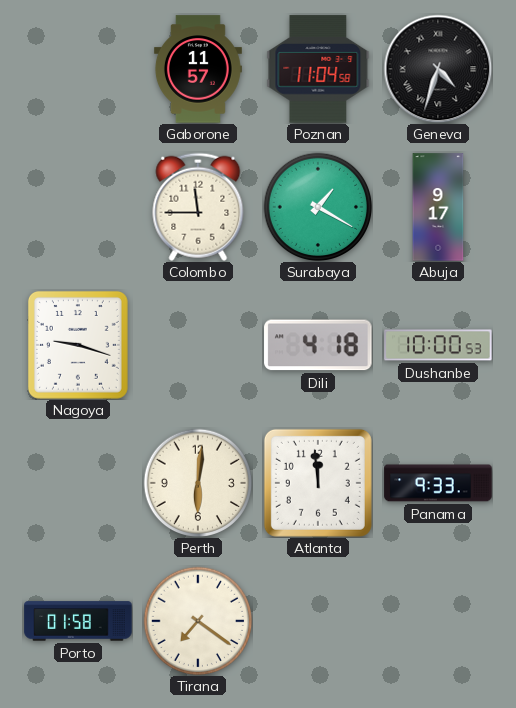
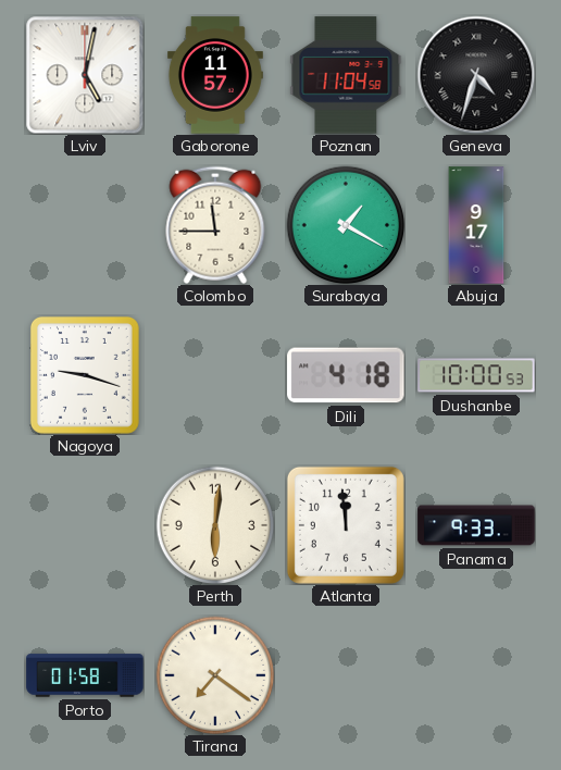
Lviv: none -> 5:02
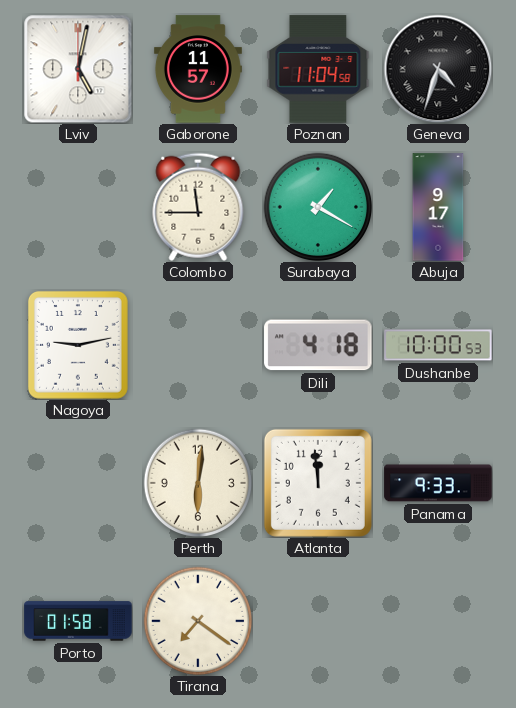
Nagoya: 9:18 -> 9:13
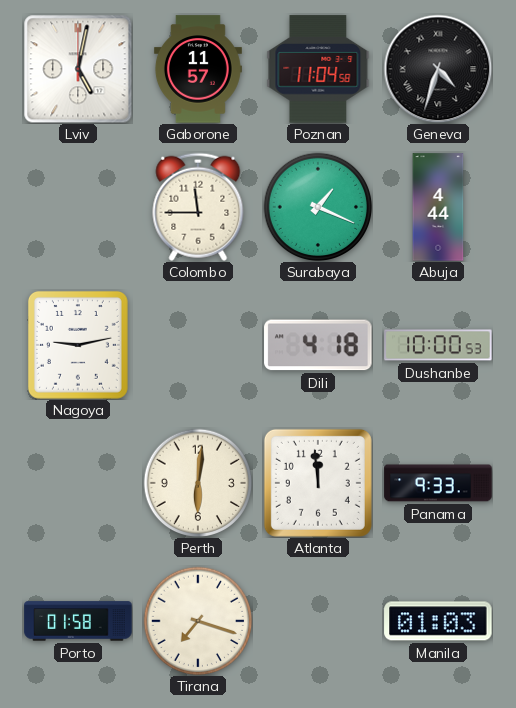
Surabaya: 1:20 -> 1:19
Abuja: 9:17 -> 4:44
Tirana: 7:21 -> 7:18
Manila: none -> 01:03
